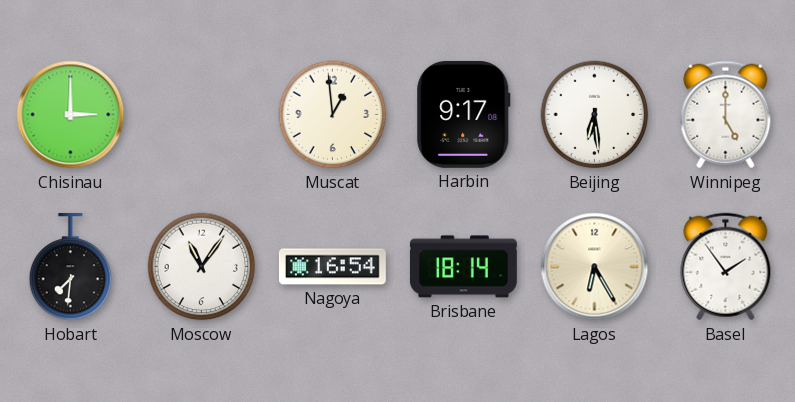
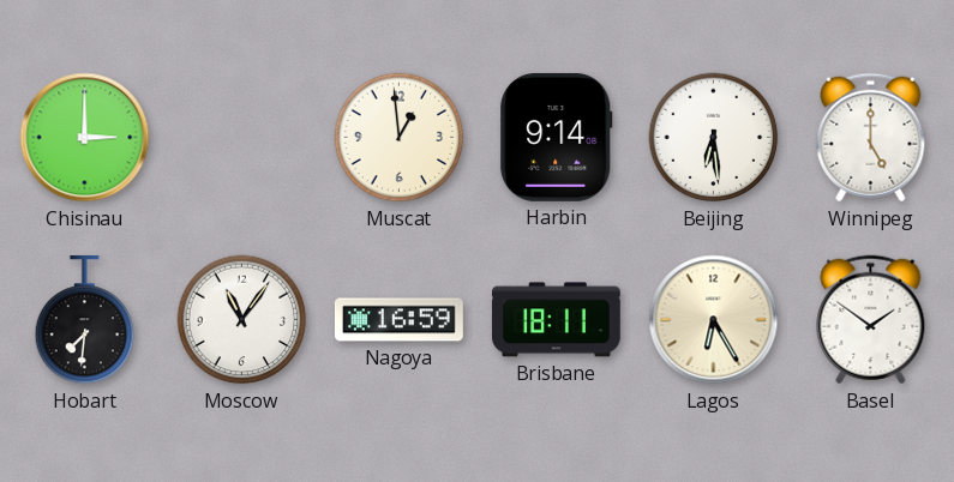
Harbin: 9:17 -> 9:14
Nagoya: 16:54 -> 16:59
Brisbane: 18:14 -> 18:11
Basel: 1:54 -> 1:51
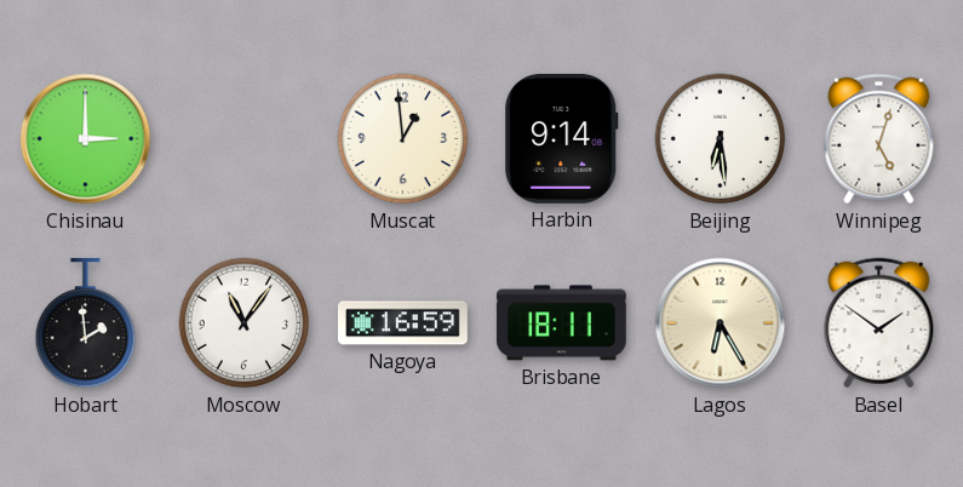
Winnipeg: 5:00 -> 5:03
Hobart: 7:31 -> 1:59
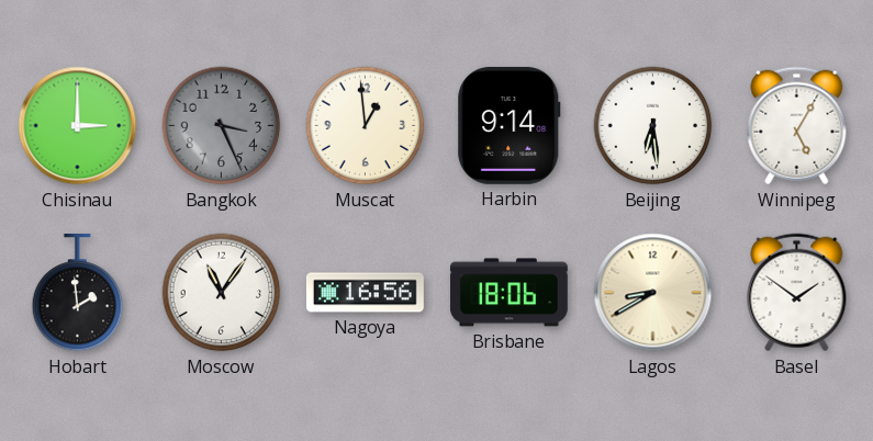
Bangkok: none -> 3:26
Winnipeg: 5:03 -> 5:05
Nagoya: 16:59 -> 16:56
Brisbane: 18:11 -> 18:06
Lagos: 6:25 -> 8:40
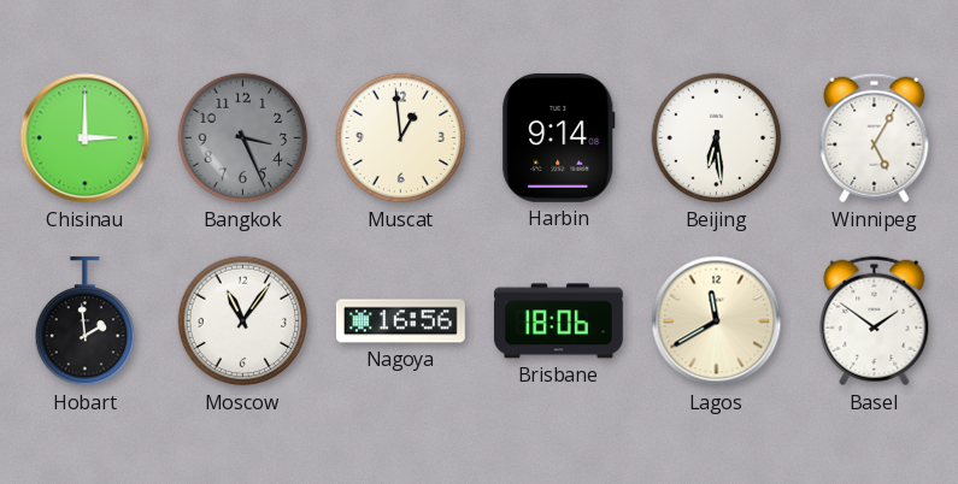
Lagos: 8:40 -> 11:40
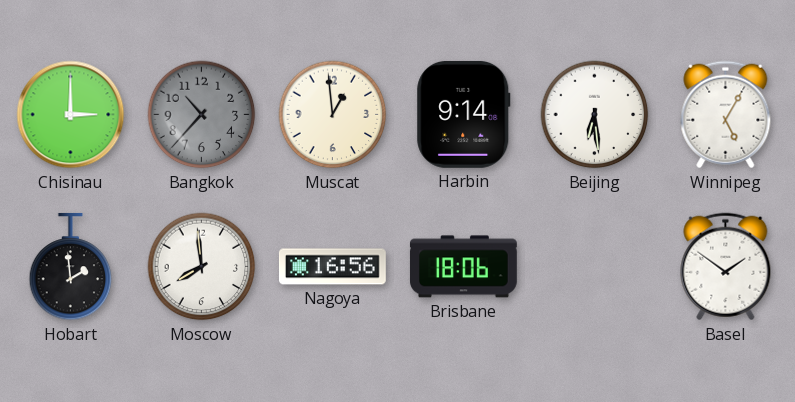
Bangkok: 3:26 -> 10:37
Moscow: 11:06 -> 7:59
Lagos: 11:40 -> none
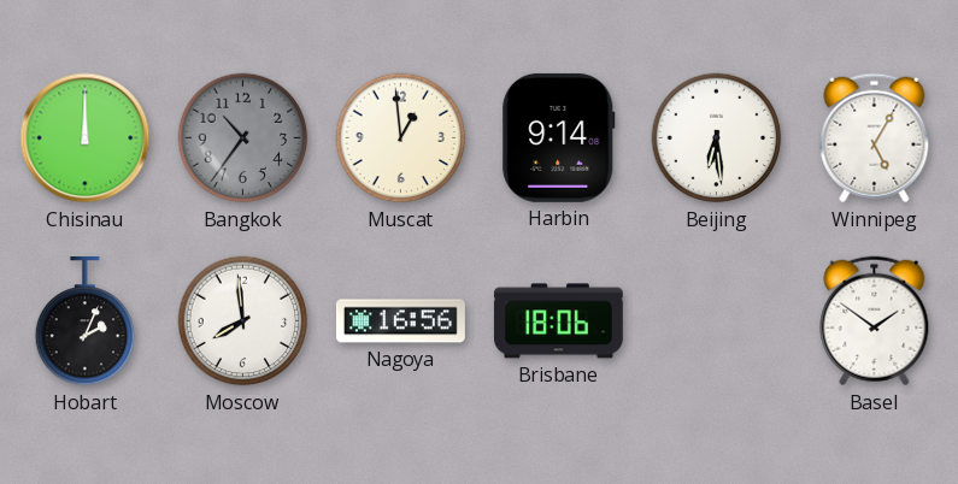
Chisinau: 3:00 -> 12:00
Bangkok: 10:37 -> 10:36
Hobart: 1:59 -> 2:04
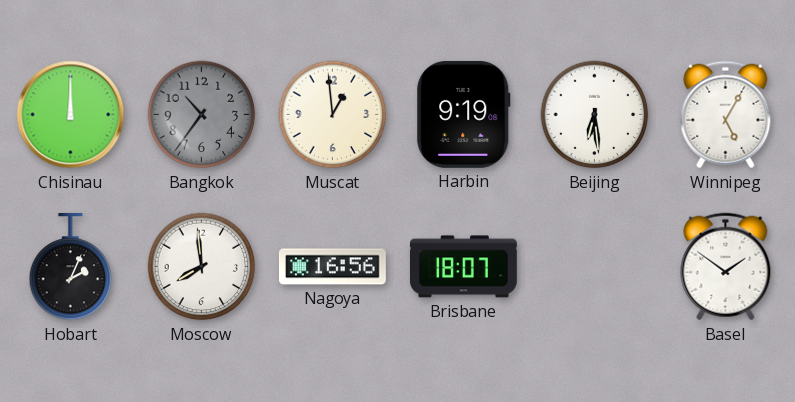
Harbin: 9:14 -> 9:19
Brisbane: 18:06 -> 18:07
